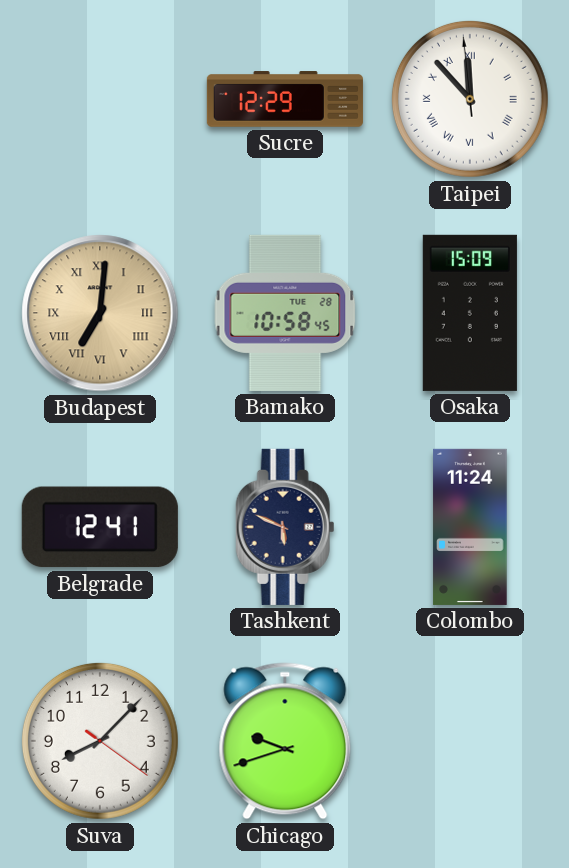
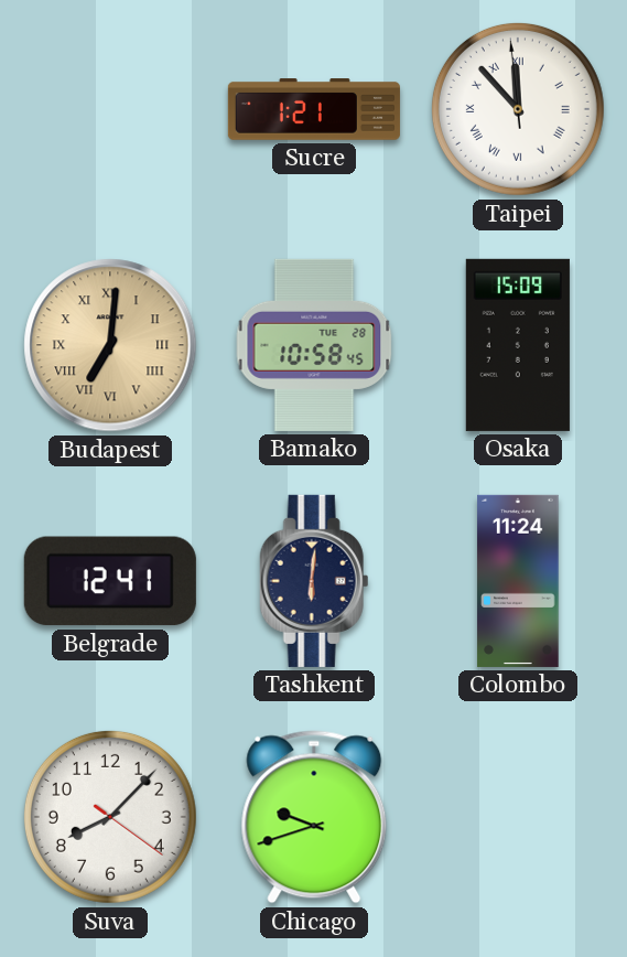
Sucre: 12:29 -> 1:21
Tashkent: 5:49 -> 6:01
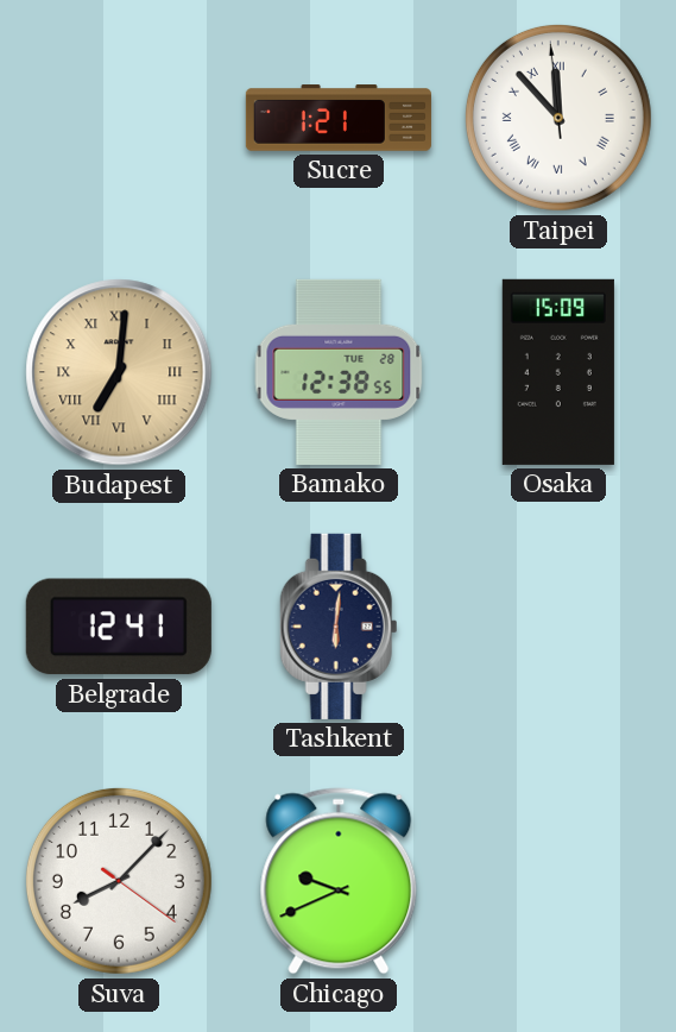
Bamako: 10:58 -> 12:38
Colombo: 11:24 -> none
Chicago: 9:42 -> 9:41
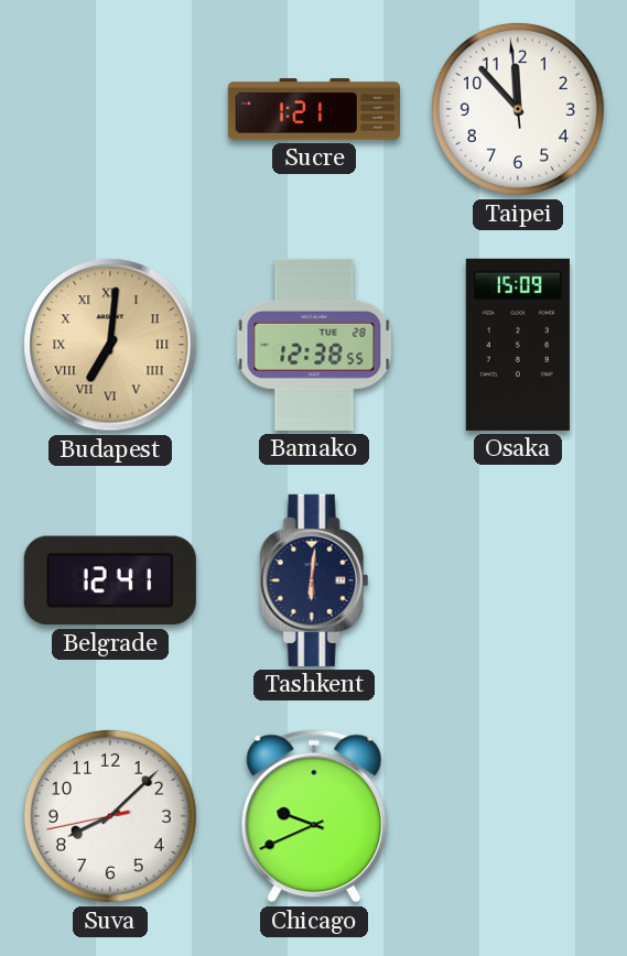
Taipei numerals: Roman -> Arabic
Suva: 8:07:21 -> 8:07:43
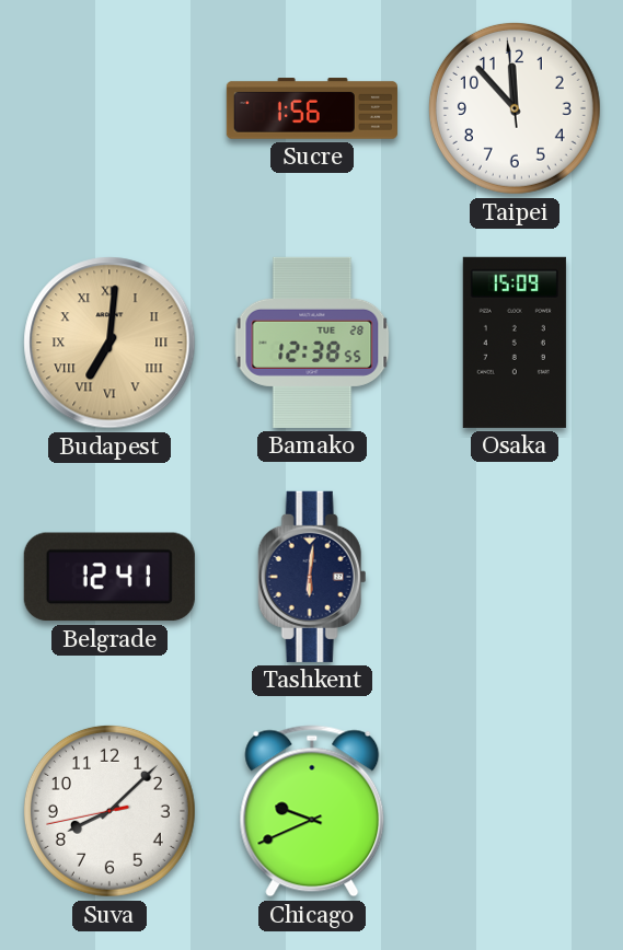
Sucre: 1:21 -> 1:56
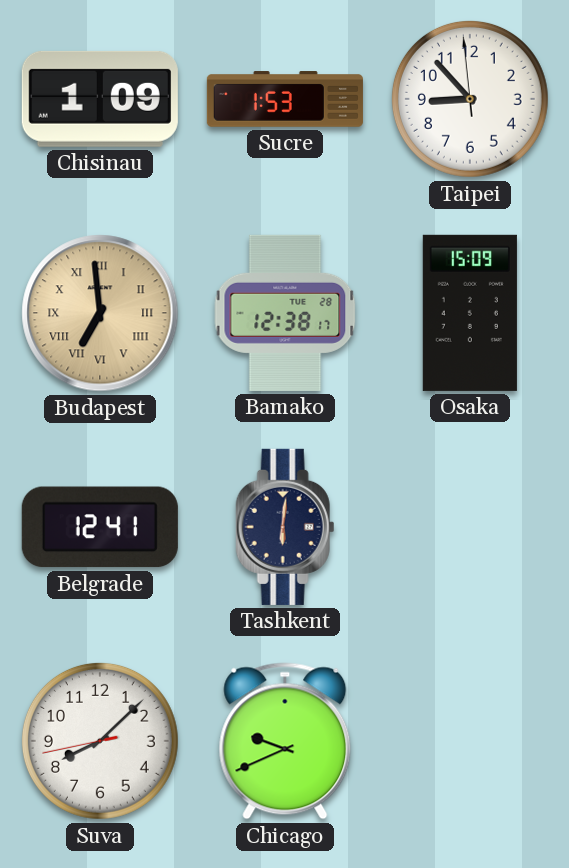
Chisinau: none -> 1:09
Sucre: 1:56 -> 1:53
Taipei: 11:52 -> 8:52
Budapest: 7:01 -> 6:59
Bamako: 12:38:55 -> 12:38:17
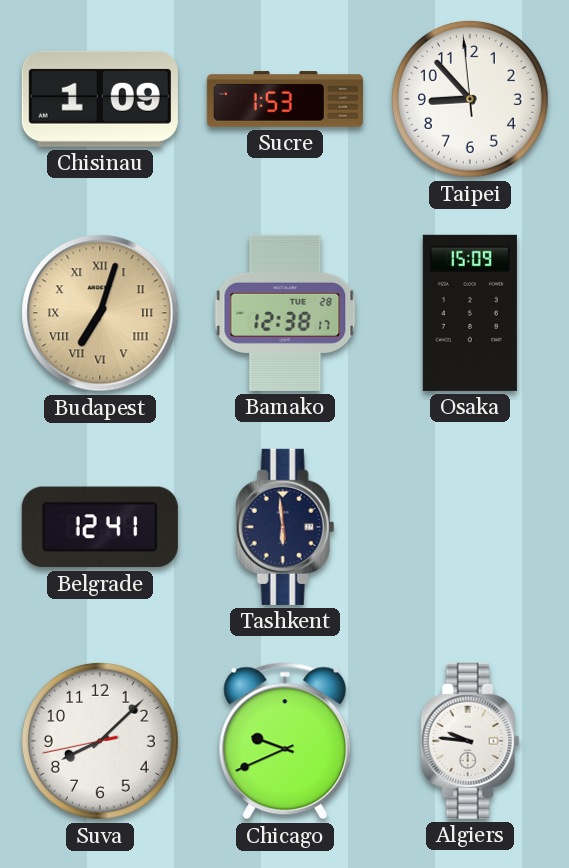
Budapest: 6:59 -> 7:03
Tashkent: 6:01 -> 5:59
Algiers: none -> 9:46
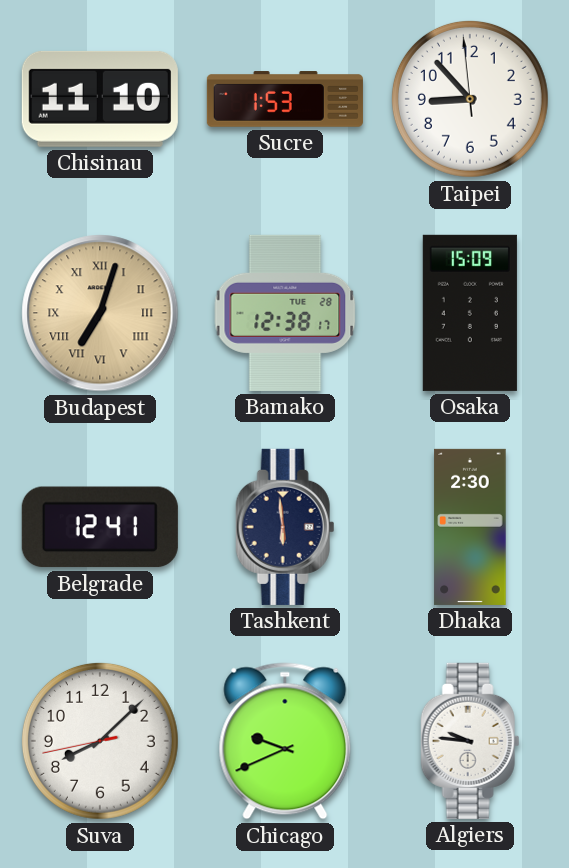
Chisinau: 1:09 -> 11:10
Dhaka: none -> 2:30
